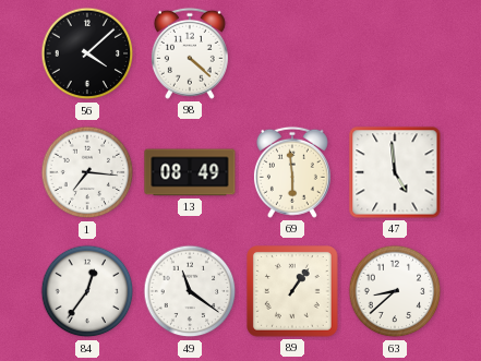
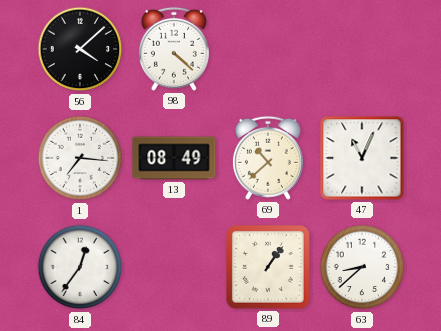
69: 5:59 -> 10:38
47: 4:59 -> 11:04
49: 11:21 -> none
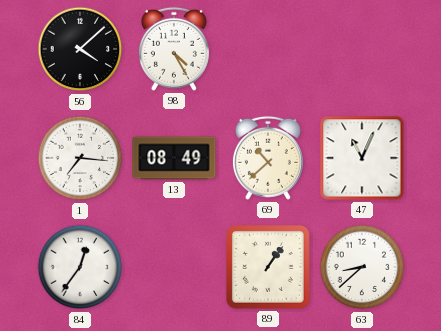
98: 4:22 -> 4:25
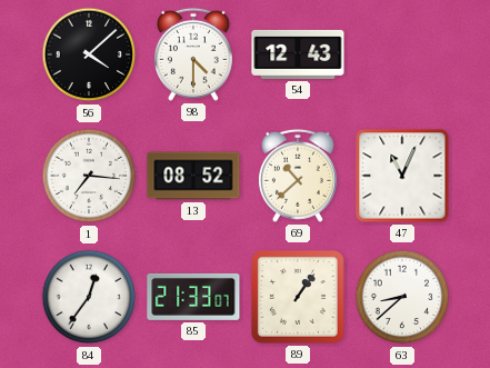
98: 4:25 -> 4:30
54: none -> 12:43
13: 08:49 -> 08:52
85: none -> 21:33
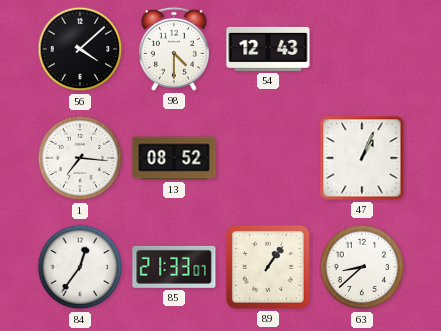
69: 10:38 -> none
47: 11:04 -> 1:04
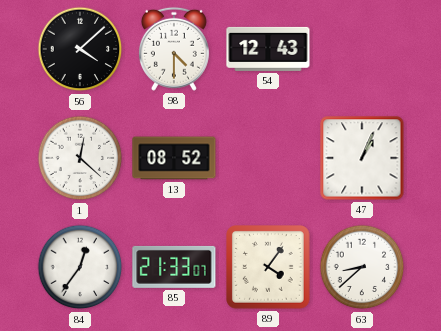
1: 7:16 -> 12:22
89: 1:06 -> 4:06
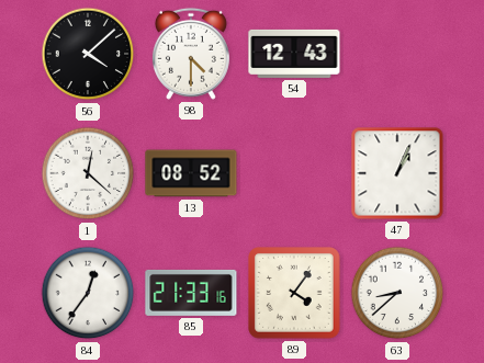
85: 21:33:07 -> 21:33:16
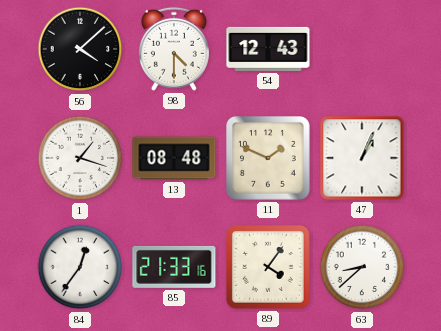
1: 12:22 -> 1:18
13: 08:52 -> 08:48
11: none -> 1:49
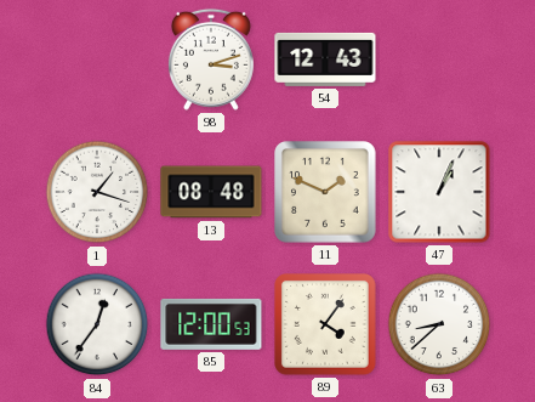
56: 4:08 -> none
98: 4:30 -> 3:12
85: 21:33 -> 12:00
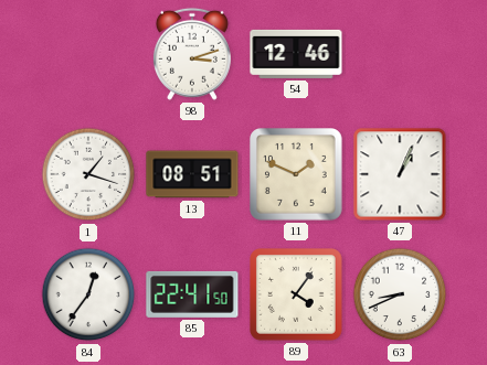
54: 12:43 -> 12:46
13: 08:48 -> 08:51
85: 12:00 -> 22:41
63: 8:38 -> 8:41
